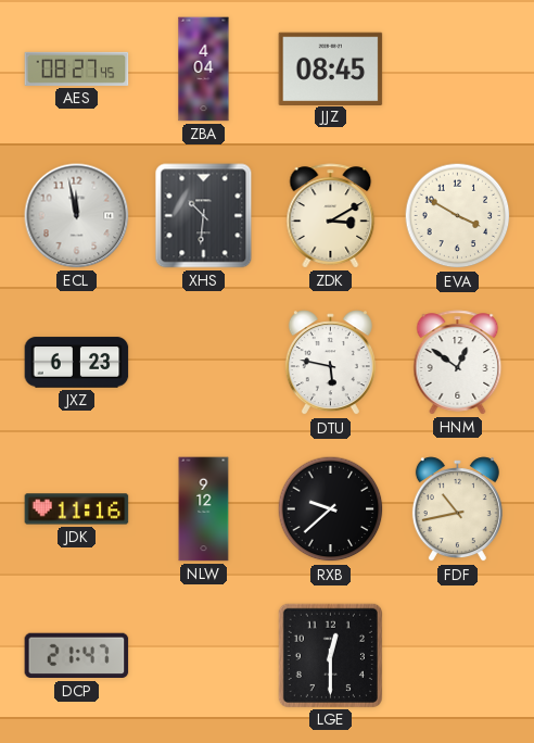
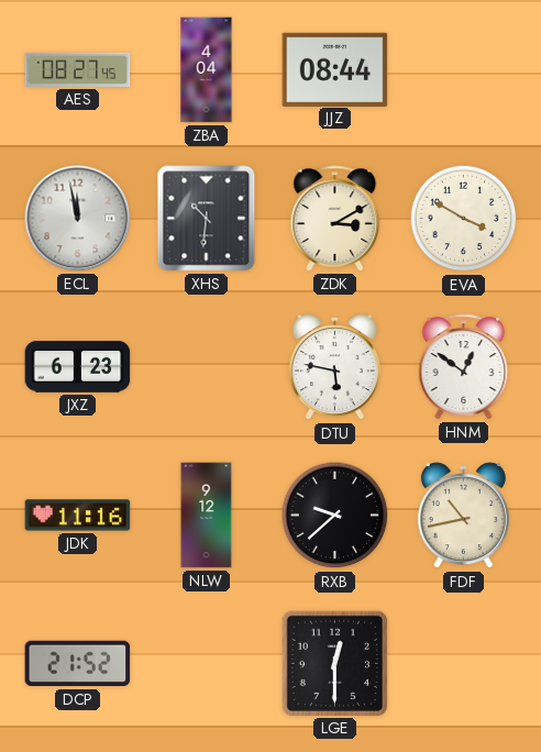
JJZ: 08:45 -> 08:44
DCP: 21:47 -> 21:52
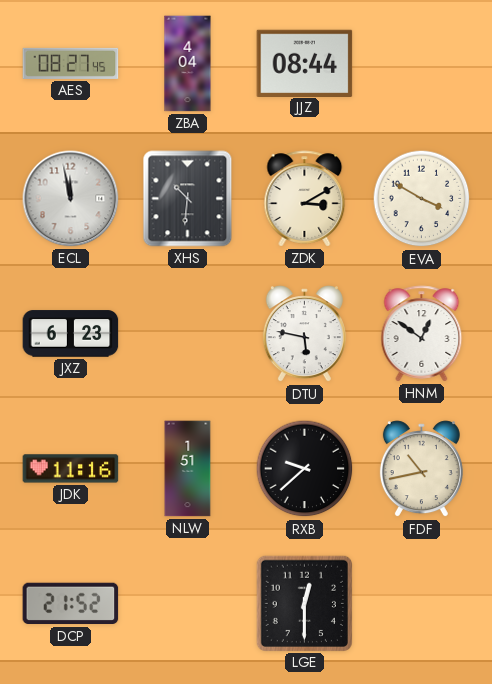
NLW: 9:12 -> 1:51
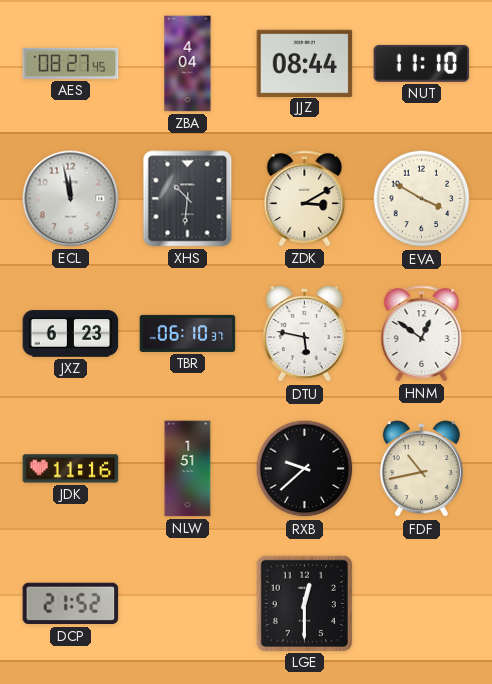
NUT: none -> 11:10
TBR: none -> 06:10
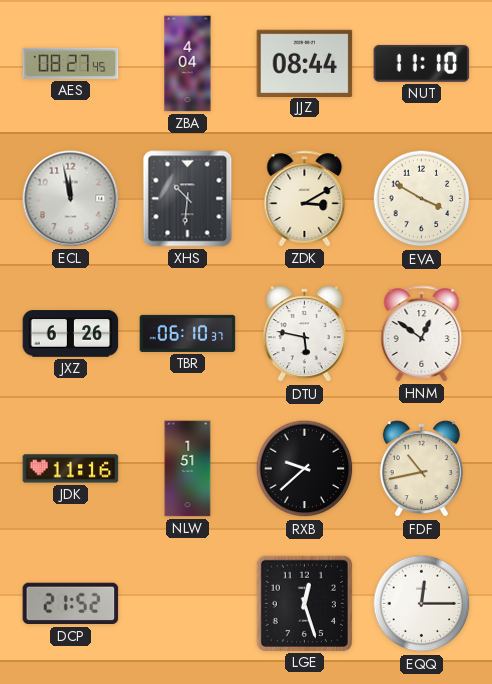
JXZ: 6:23 -> 6:26
LGE: 12:30 -> 12:27
EQQ: none -> 12:15
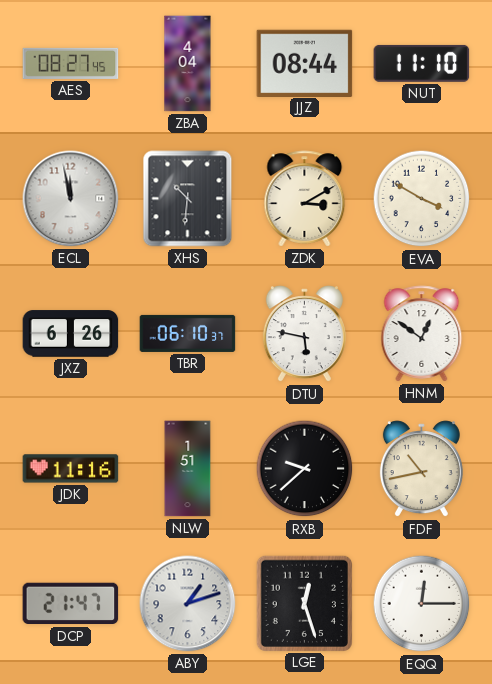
DCP: 21:52 -> 21:47
ABY: none -> 1:12
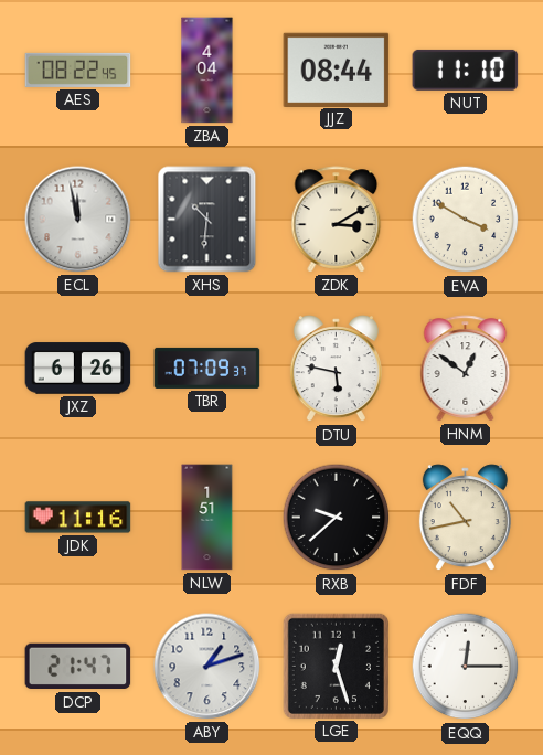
AES: 08:27 -> 08:22
TBR: 06:10 -> 07:09
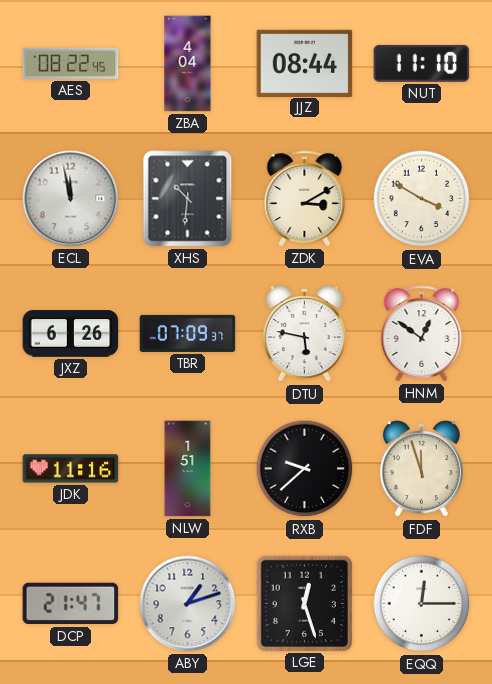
FDF: 10:43 -> 11:57
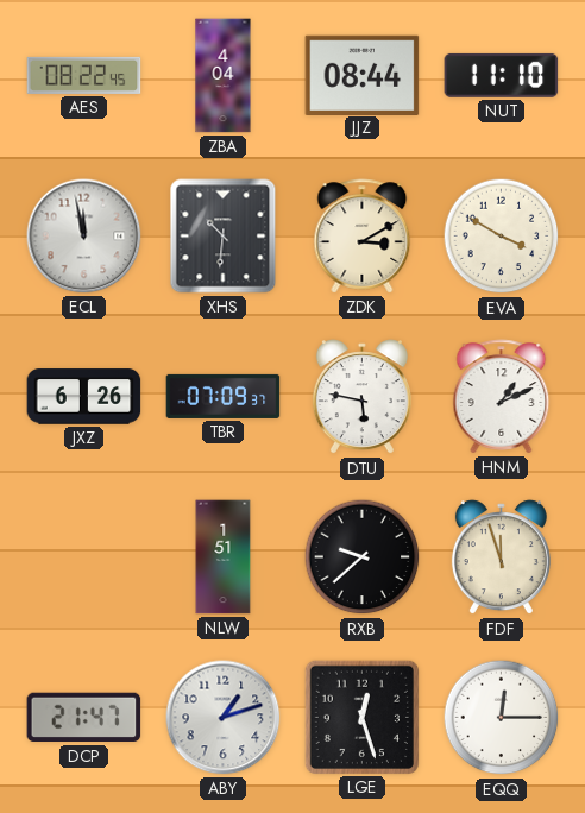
HNM: 12:51 -> 1:11
JDK: 11:16 -> none
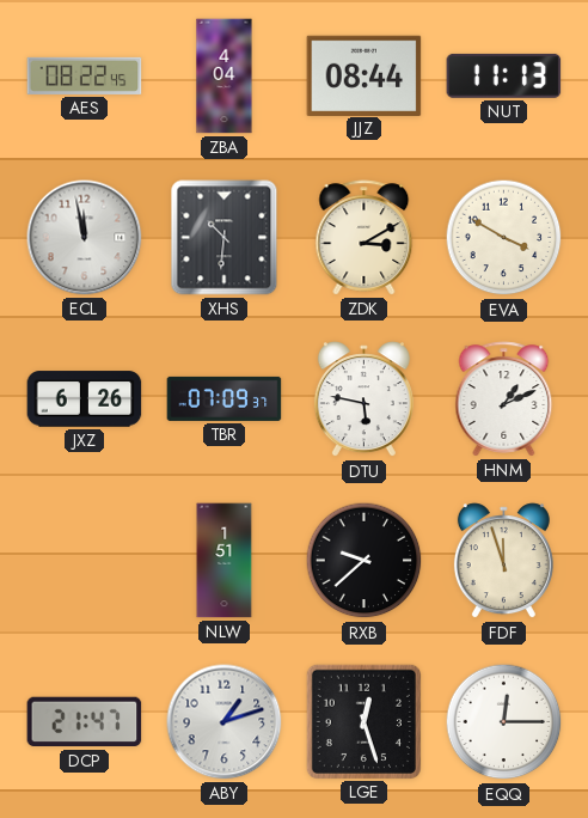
NUT: 11:10 -> 11:13
